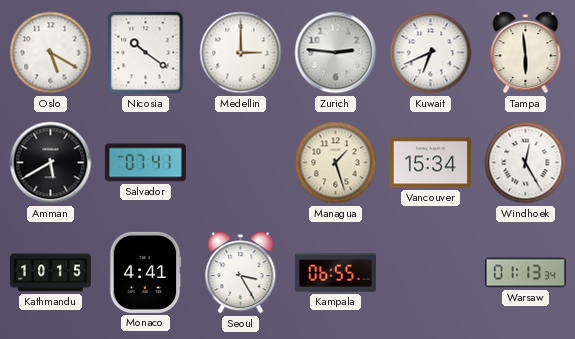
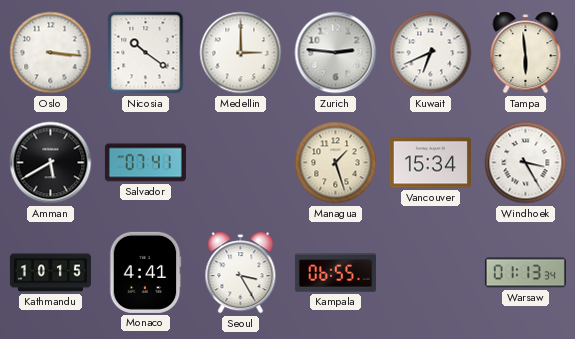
Oslo: 5:20 -> 3:16
Windhoek: 12:25 -> 3:25
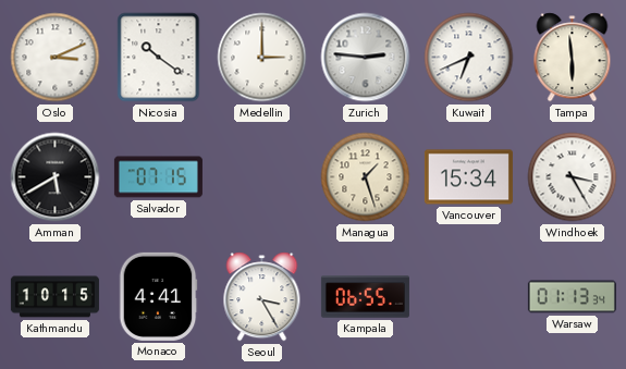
Oslo: 3:16 -> 3:11
Salvador: 07:41 -> 07:15
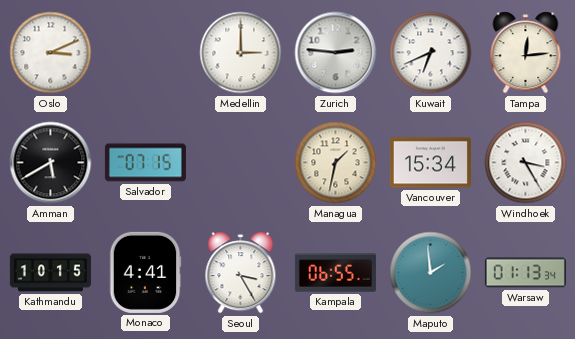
Nicosia: 10:21 -> none
Tampa: 5:59 -> 12:14
Managua: 1:27 -> 1:32
Maputo: none -> 1:59
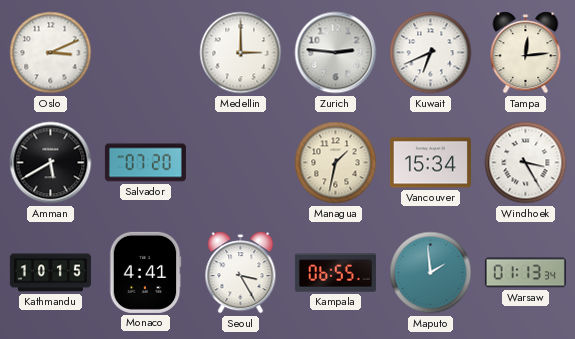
Salvador: 07:15 -> 07:20
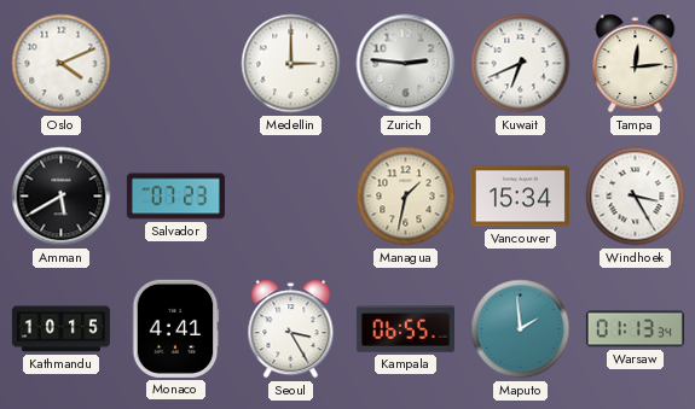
Oslo: 3:11 -> 4:11
Salvador: 07:20 -> 07:23
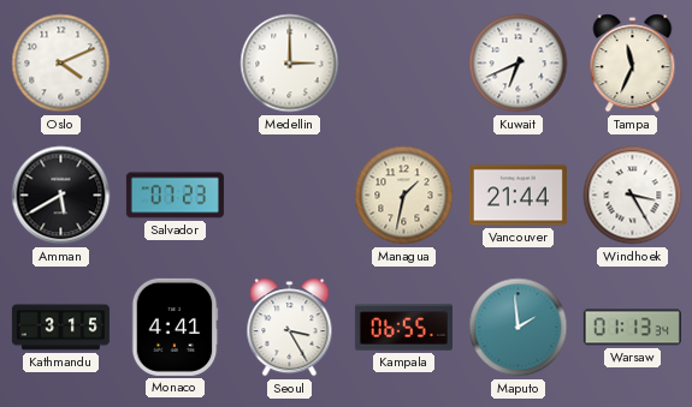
Zurich: 2:46 -> none
Tampa: 12:14 -> 11:34
Vancouver: 15:34 -> 21:44
Kathmandu: 10:15 -> 3:15
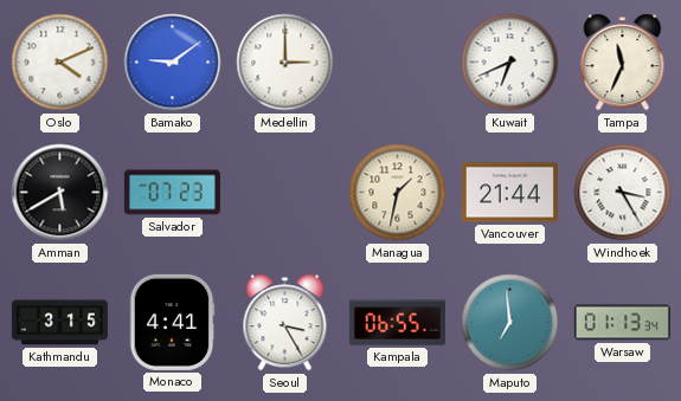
Bamako: none -> 9:09
Maputo: 1:59 -> 6:59
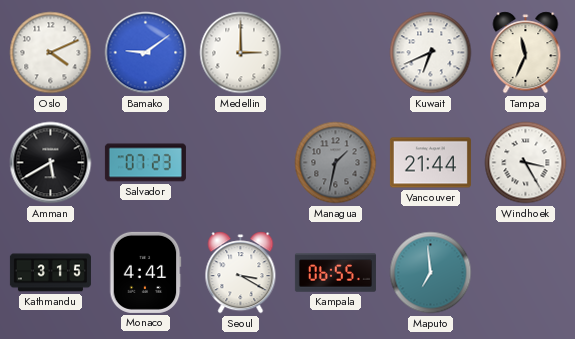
Managua dial: cream -> grey
Seoul: 3:25 -> 3:20
Warsaw: 01:13 -> none
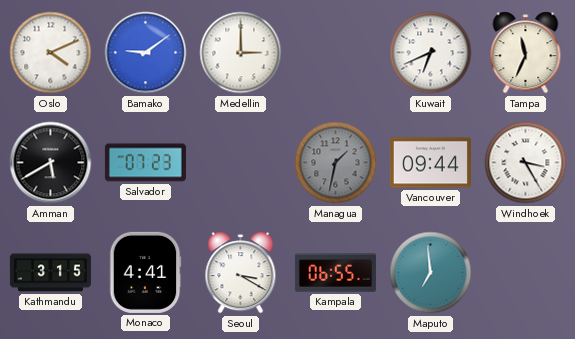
Vancouver: 21:44 -> 09:44
